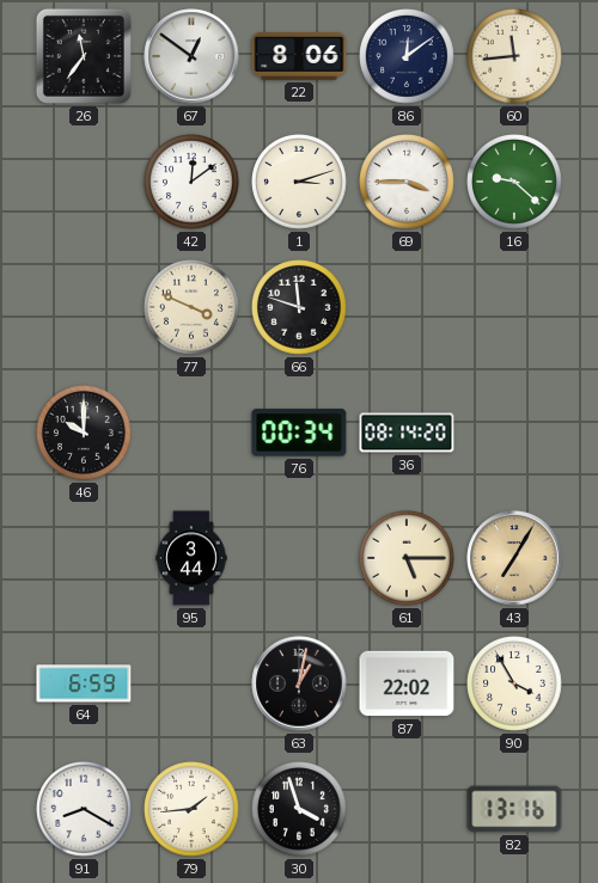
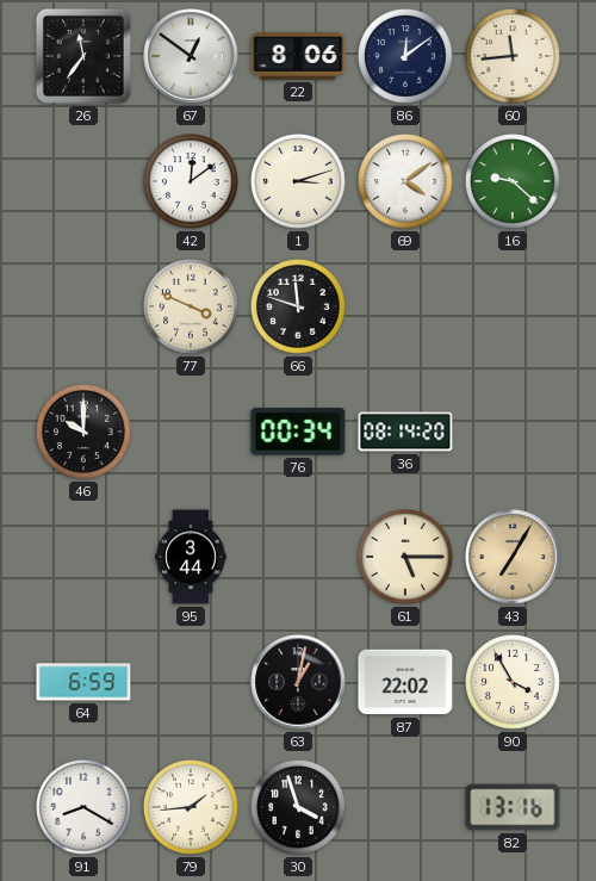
69: 3:45 -> 4:09
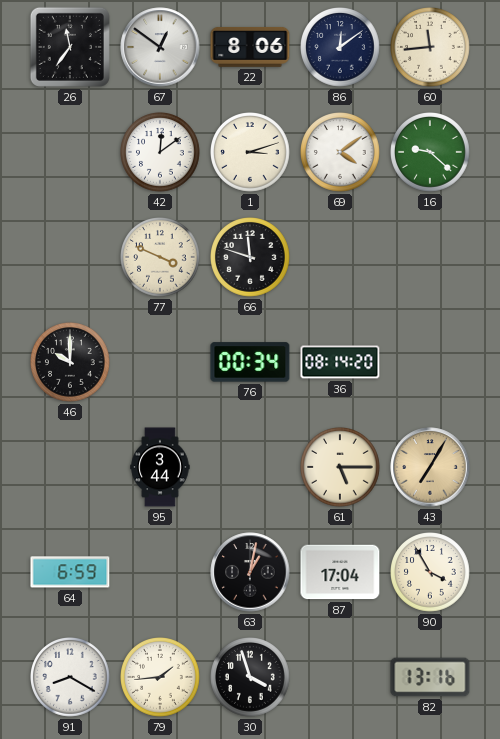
87: 22:02 -> 17:04
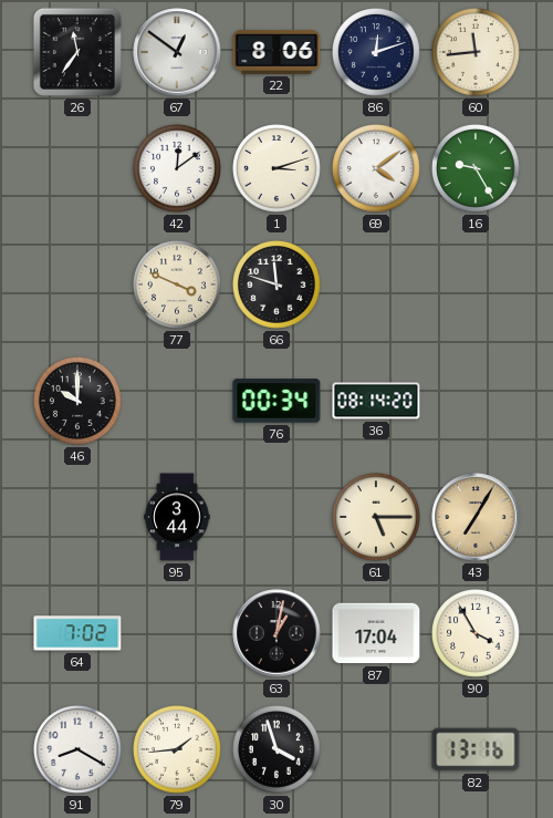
86: 12:09 -> 12:12
16: 9:22 -> 9:25
64: 6:59 -> 7:02
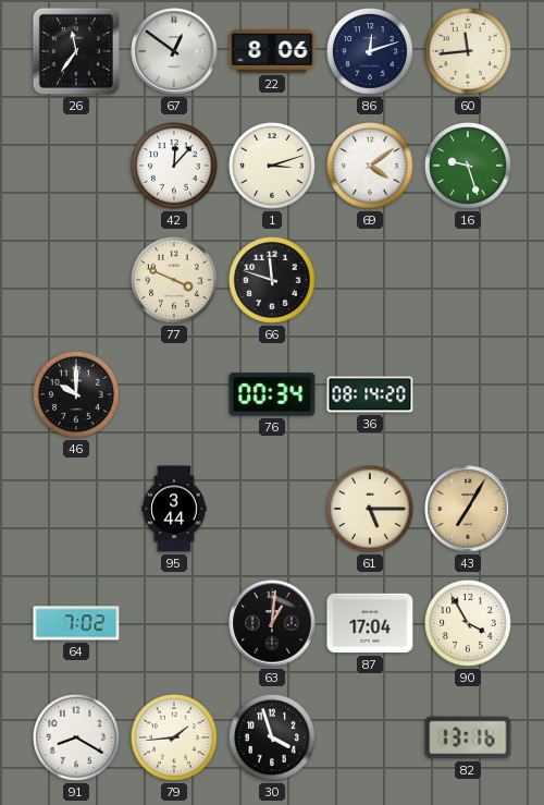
42: 12:09 -> 12:07
16: 9:25 -> 9:27
63: 1:02 -> 1:01
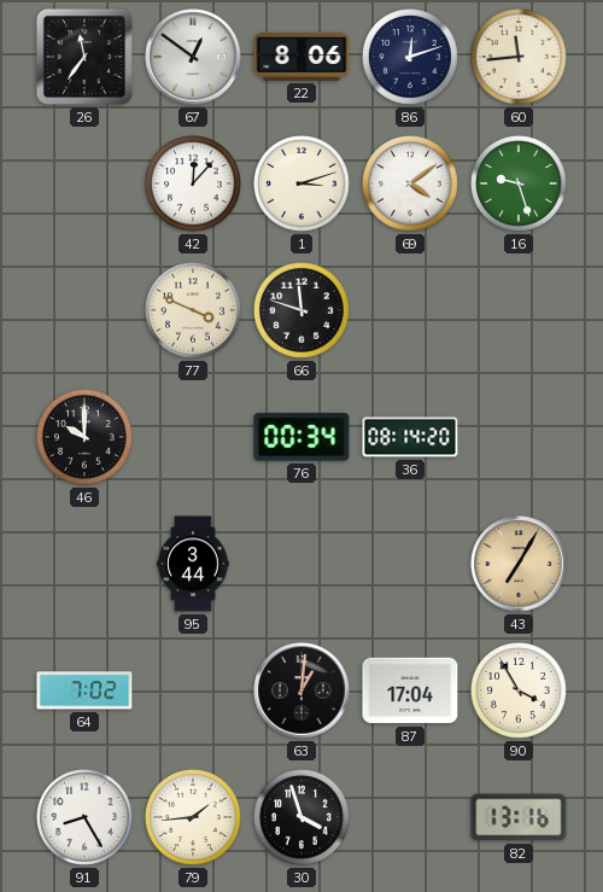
61: 5:15 -> none
91: 8:20 -> 8:25
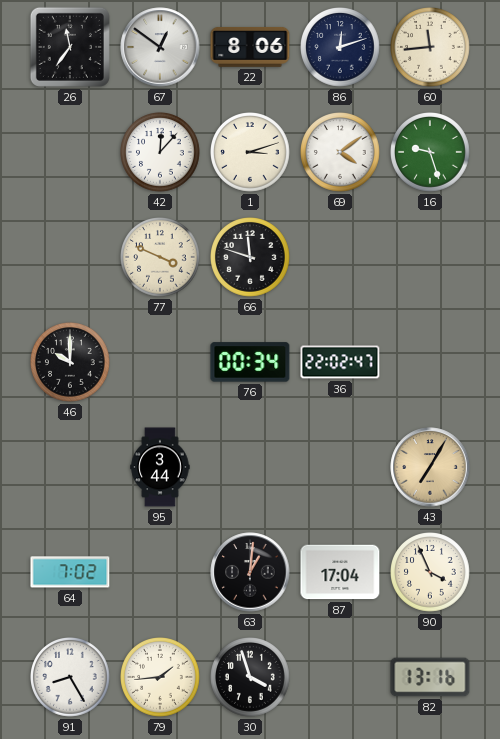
36: 08:14 -> 22:02
90: 3:55 -> 3:56
